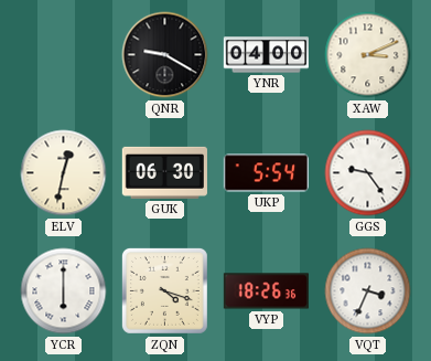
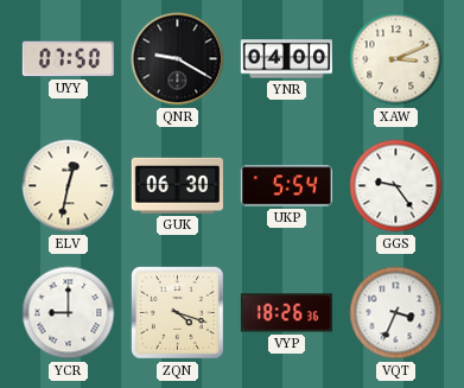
UYY: none -> 07:50
YCR: 6:00 -> 9:00
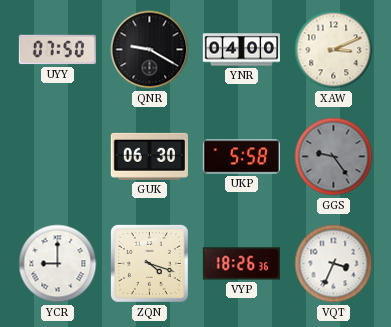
ELV: 12:32 -> none
UKP: 5:54 -> 5:58
GGS dial: white -> grey
